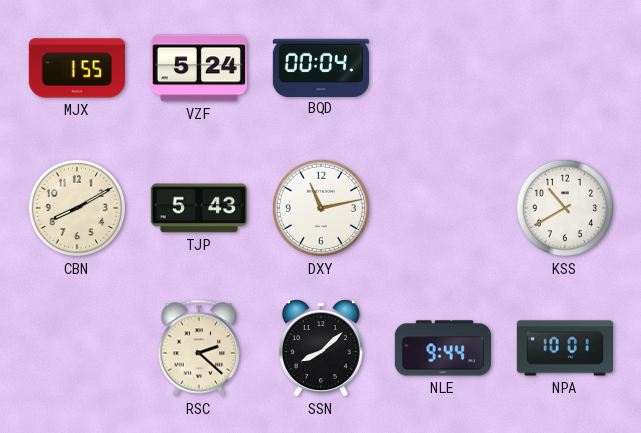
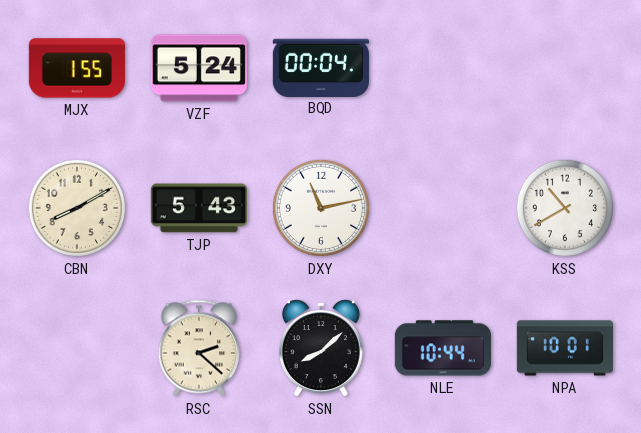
NLE: 9:44 -> 10:44
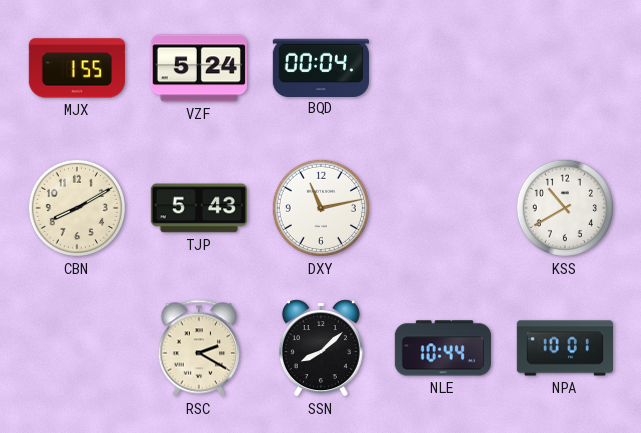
RSC: 2:22 -> 2:20
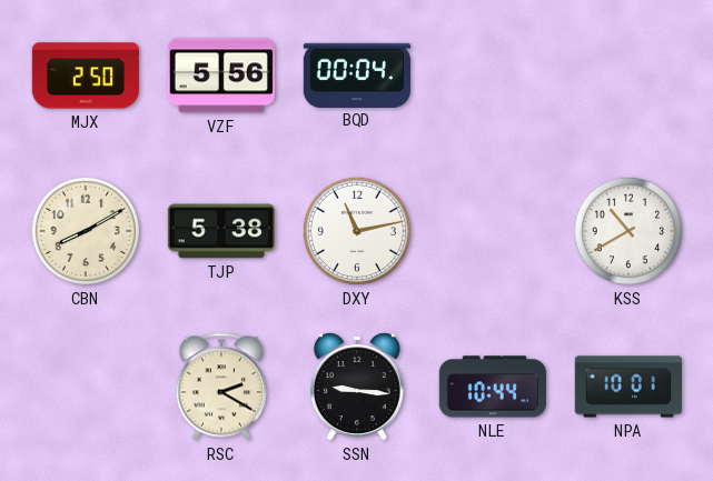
MJX: 1:55 -> 2:50
VZF: 5:24 -> 5:56
TJP: 5:43 -> 5:38
SSN: 8:08 -> 9:16
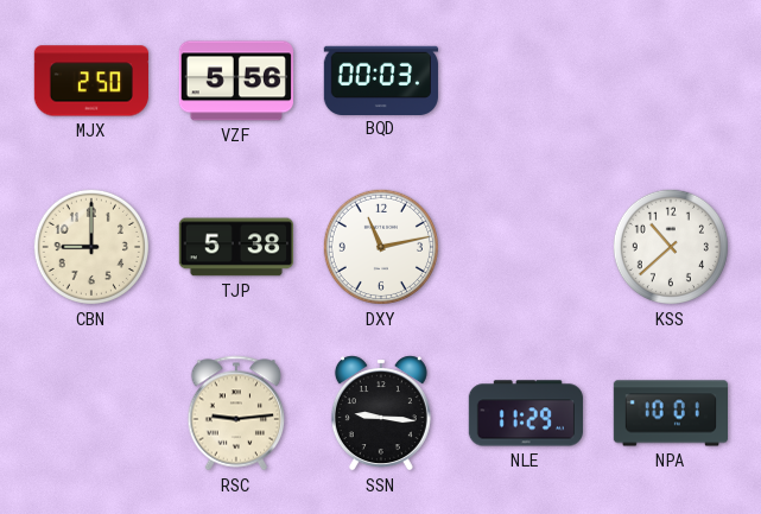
BQD: 00:04 -> 00:03
CBN: 8:10 -> 9:00
KSS: 10:40 -> 10:38
RSC: 2:20 -> 9:14
NLE: 10:44 -> 11:29
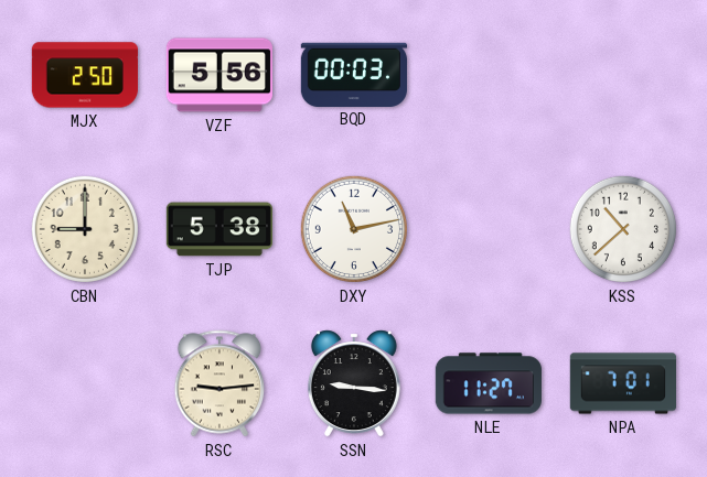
NLE: 11:29 -> 11:27
NPA: 10:01 -> 7:01
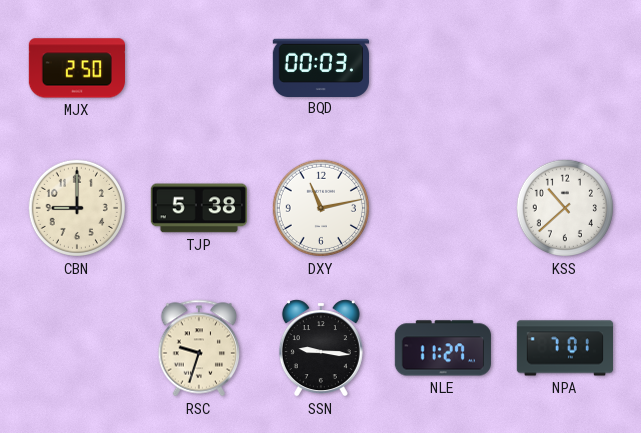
VZF: 5:56 -> none
RSC: 9:14 -> 9:33
